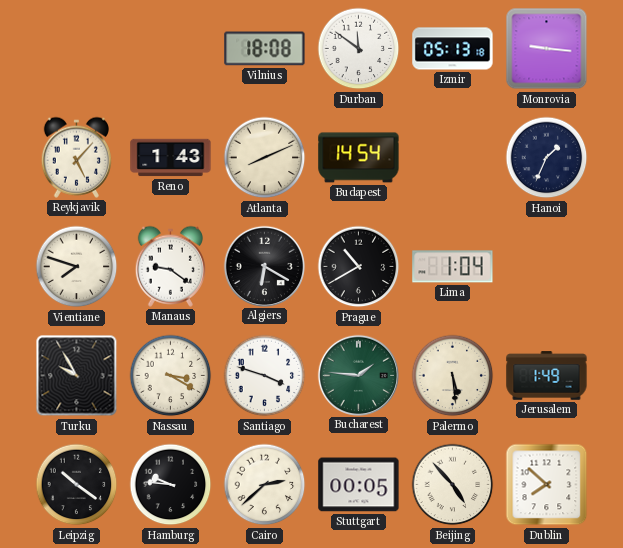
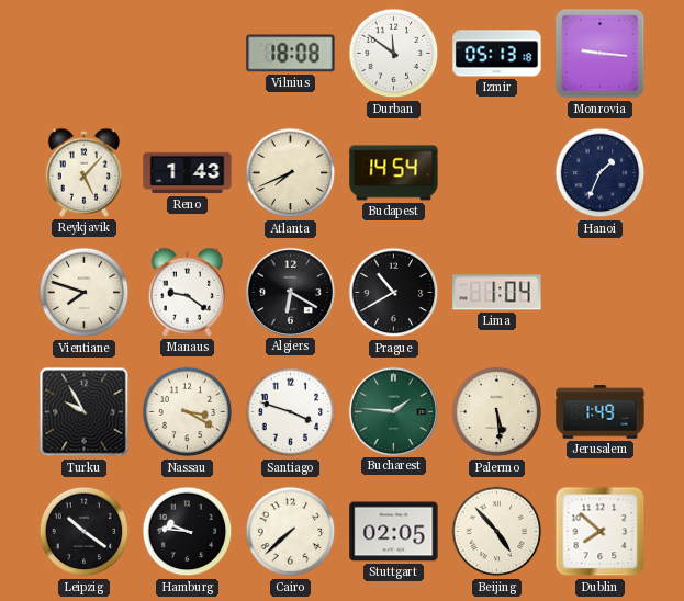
Atlanta: 8:11 -> 7:41
Cairo: 2:38 -> 7:38
Stuttgart: 00:05 -> 02:05
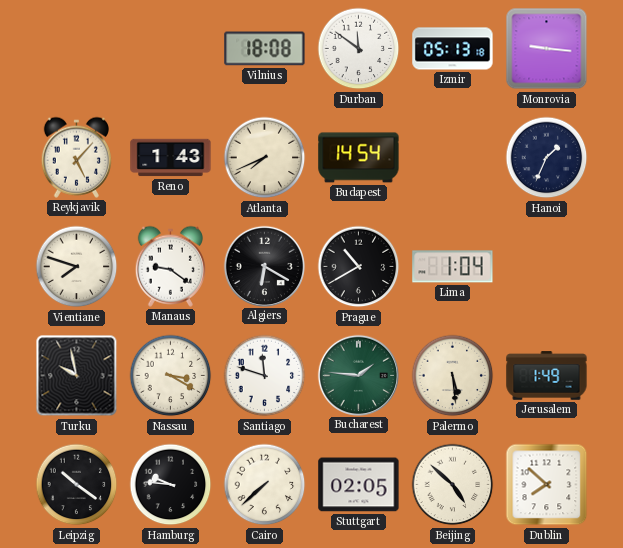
Turku: 9:55 -> 9:58
Santiago: 3:48 -> 11:48
Beijing: 4:53 -> 4:52
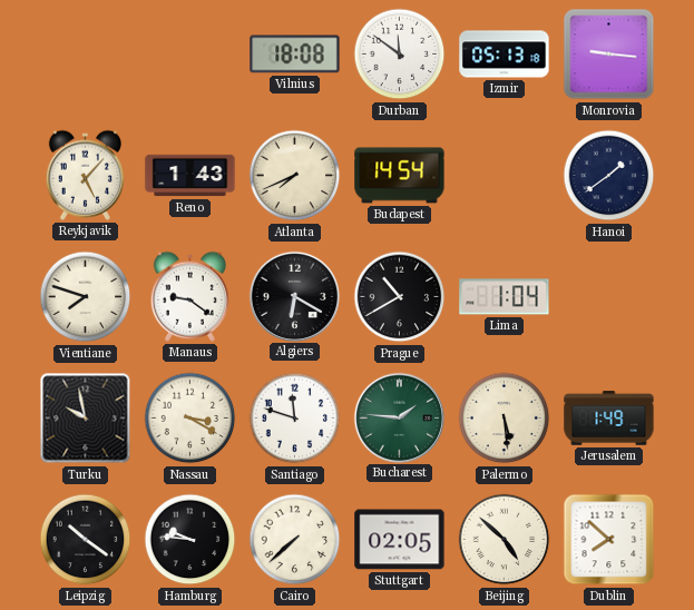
Hanoi: 1:34 -> 1:39
